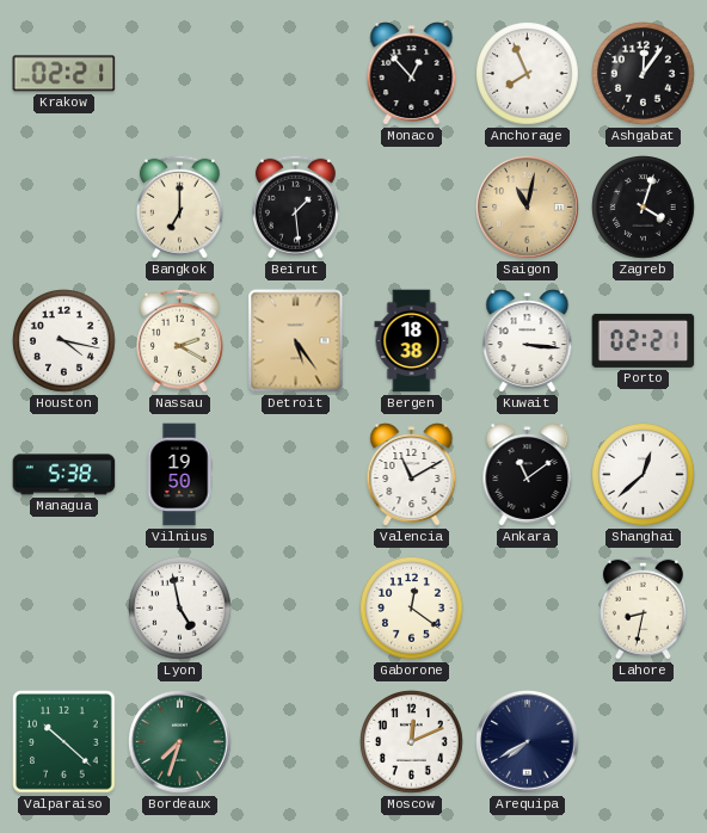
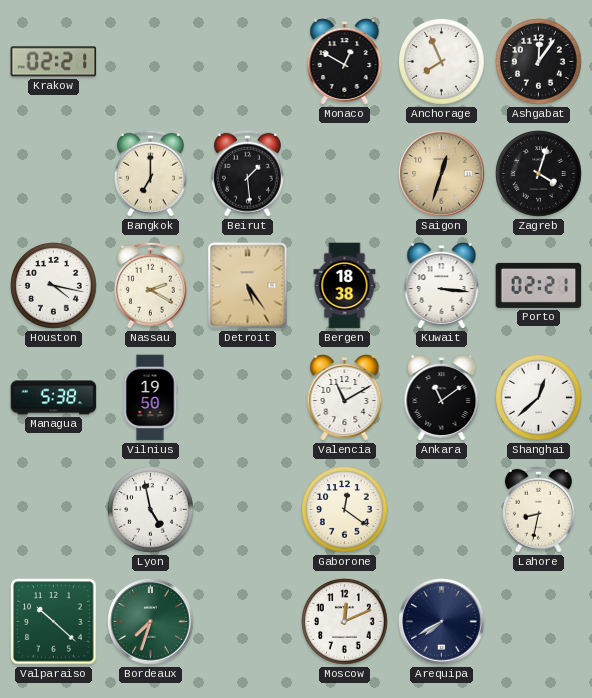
Monaco: 12:53 -> 12:50
Saigon: 11:02 -> 12:33
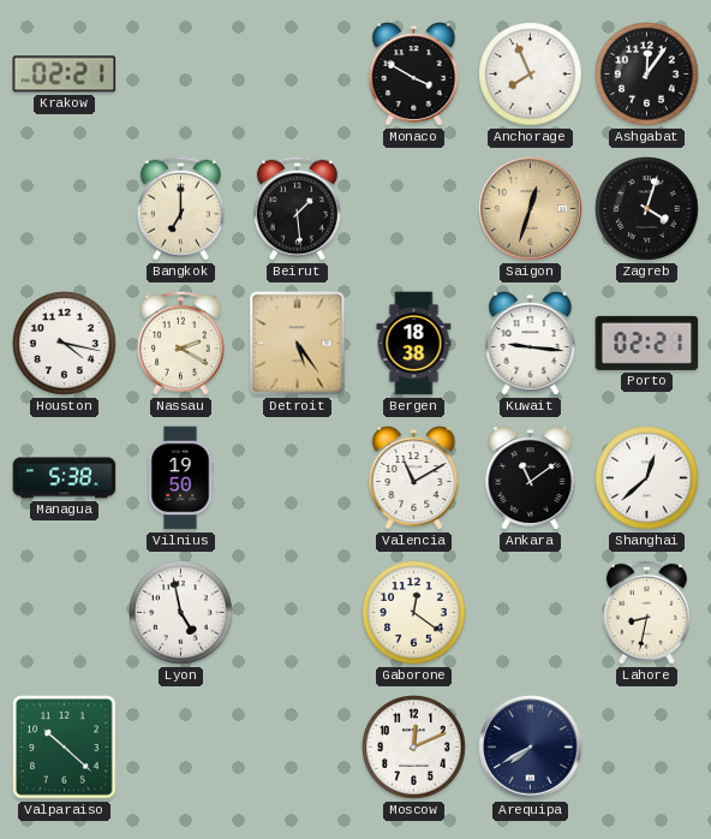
Monaco: 12:50 -> 3:50
Kuwait: 3:16 -> 9:16
Bordeaux: 7:33 -> none
